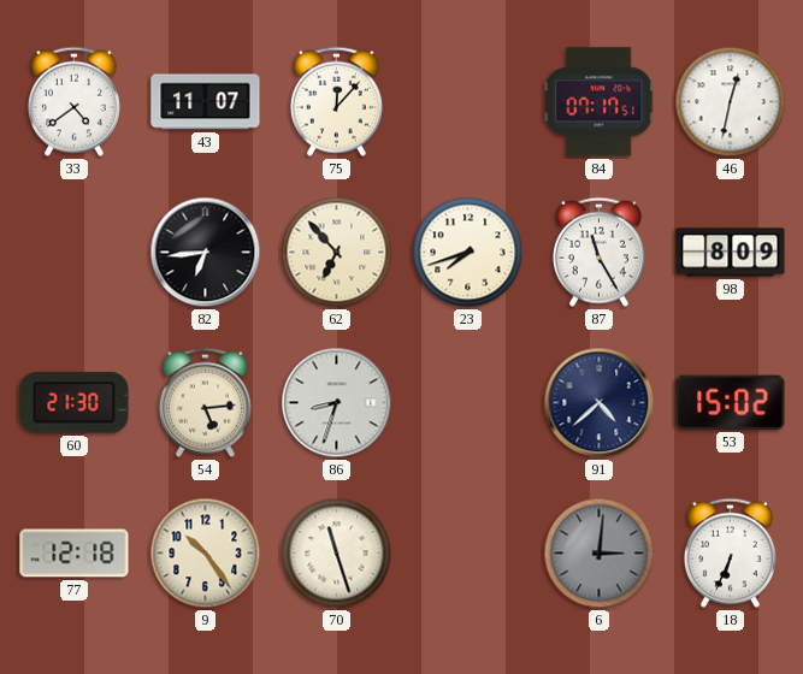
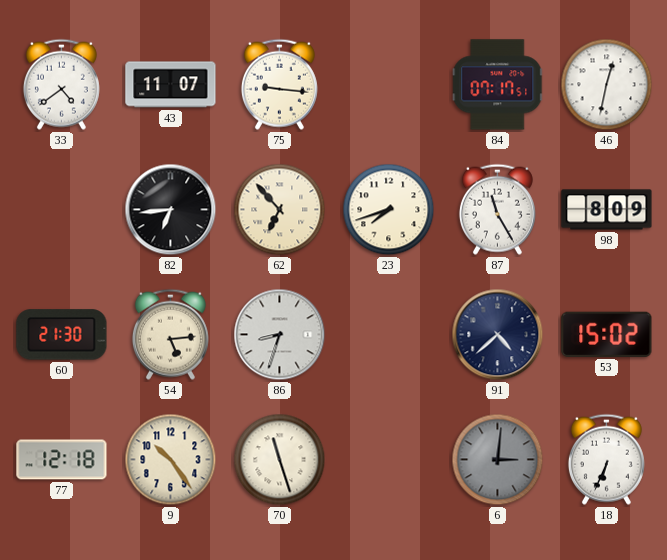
75: 12:07 -> 9:16
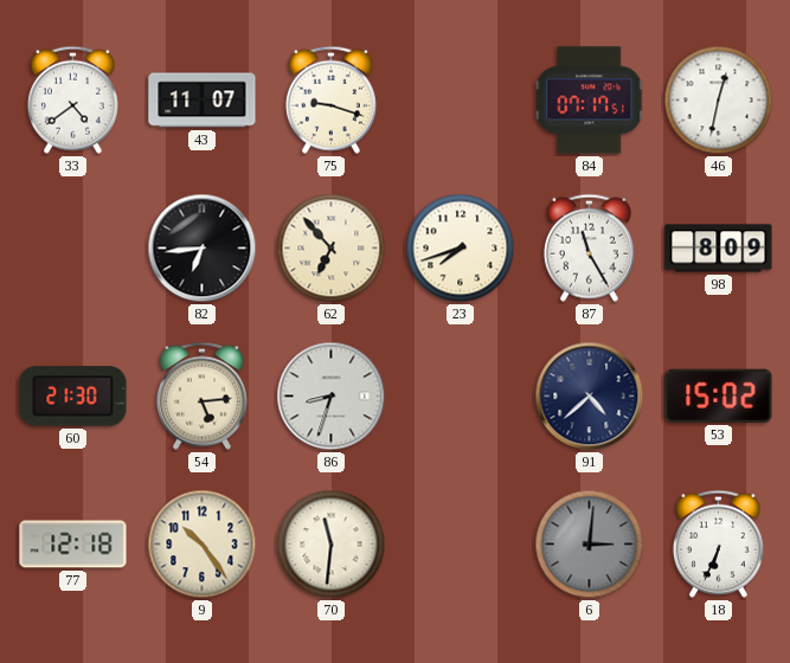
75: 9:16 -> 9:18
70: 11:27 -> 11:31
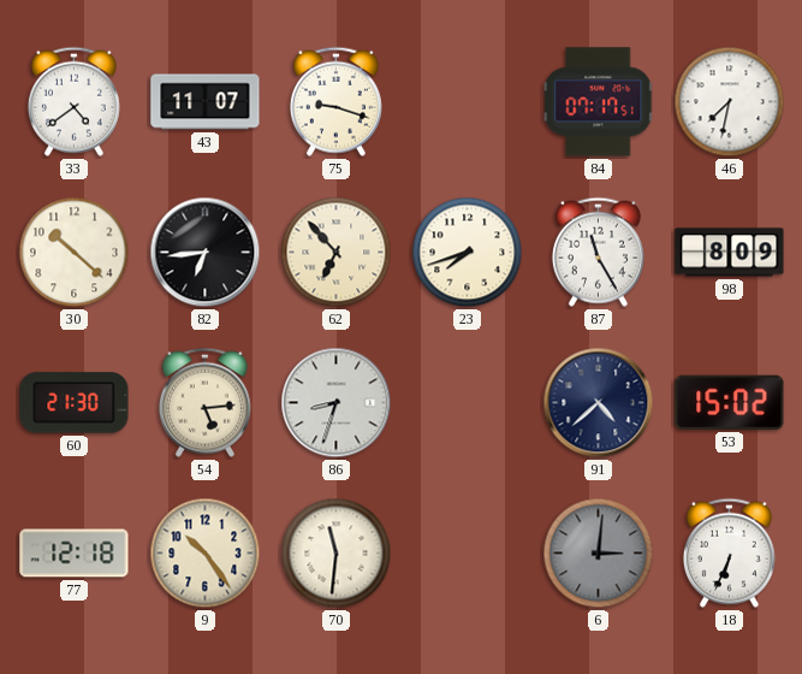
46: 12:32 -> 7:32
30: none -> 10:22
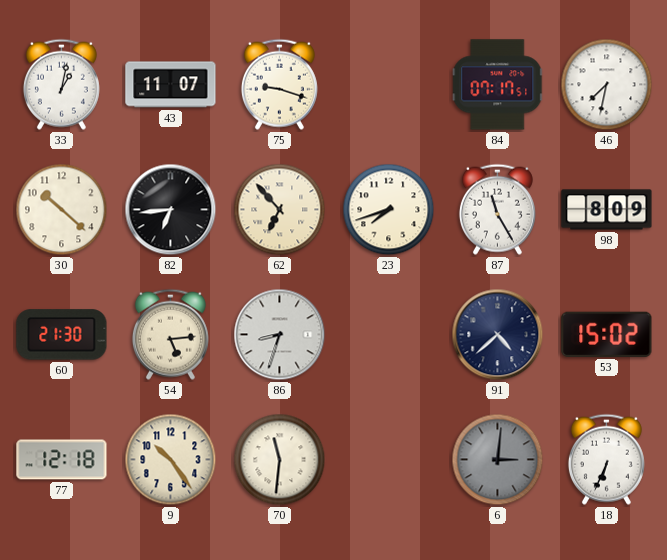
33: 4:39 -> 1:02
